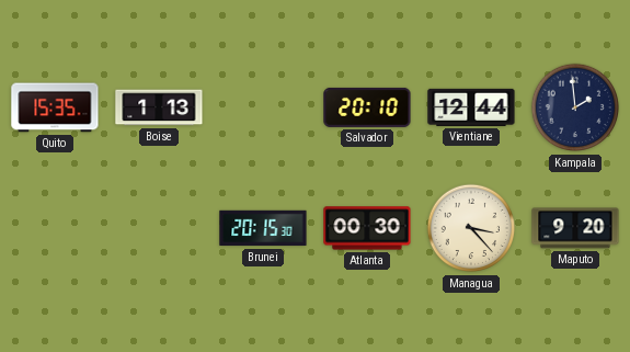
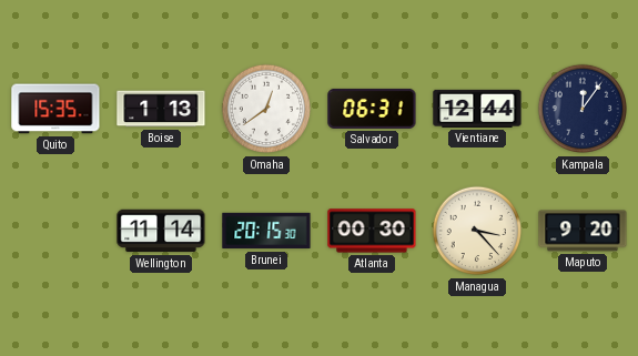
Omaha: none -> 12:39
Salvador: 20:10 -> 06:31
Kampala: 1:59 -> 12:06
Wellington: none -> 11:14
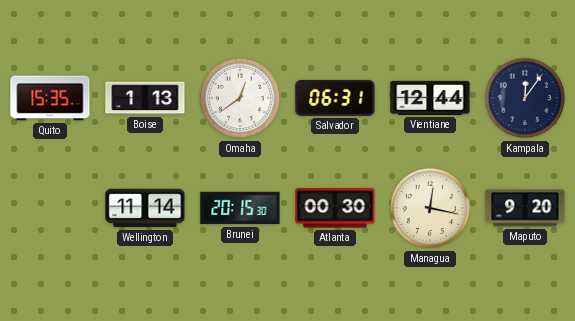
Managua: 3:23 -> 12:17
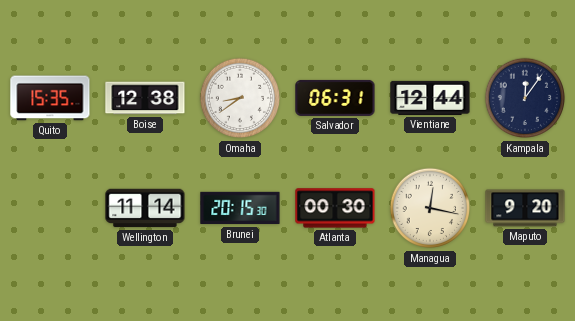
Boise: 1:13 -> 12:38
Omaha: 12:39 -> 8:39
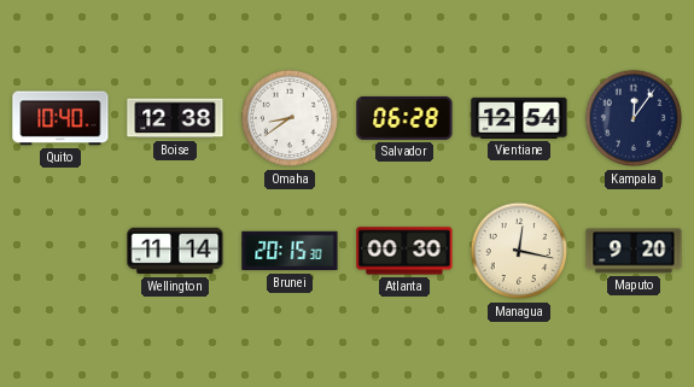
Quito: 15:35 -> 10:40
Salvador: 06:31 -> 06:28
Vientiane: 12:44 -> 12:54
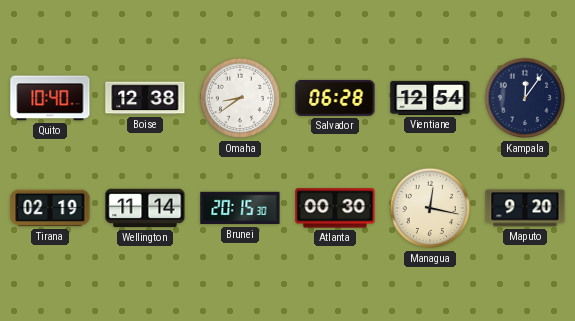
Tirana: none -> 02:19
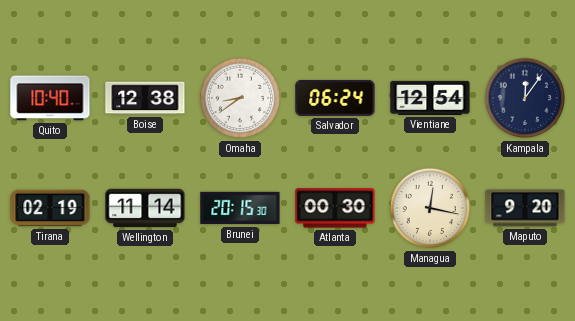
Salvador: 06:28 -> 06:24
